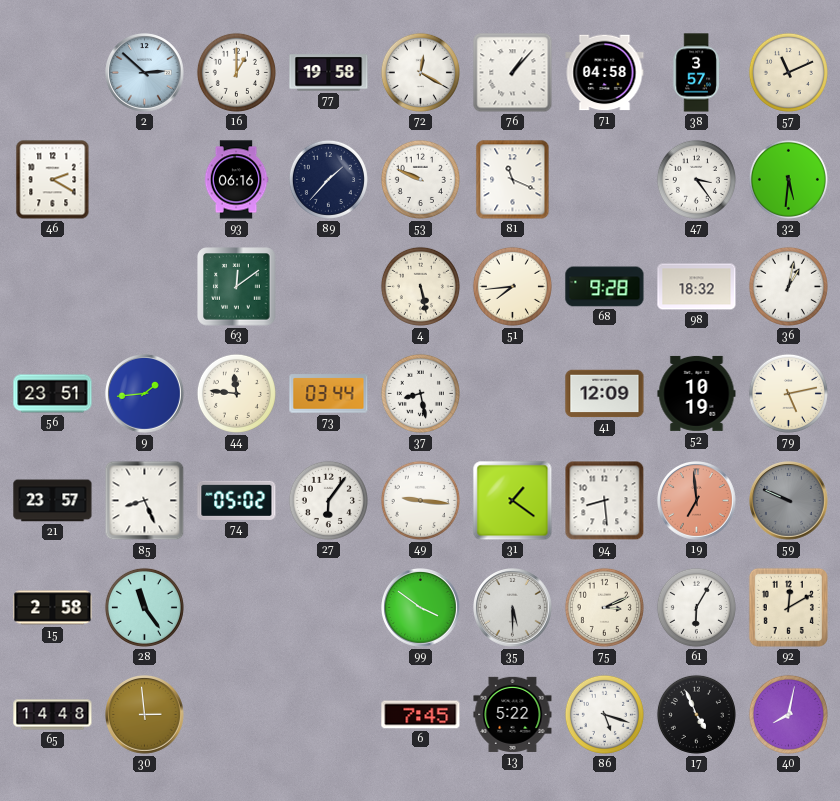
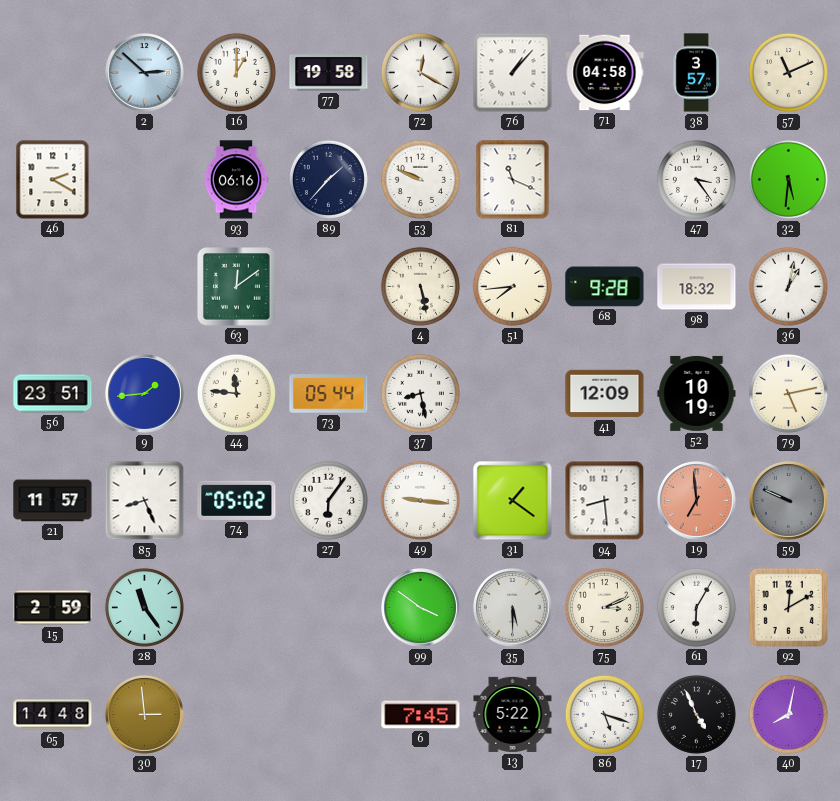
73: 03:44 -> 05:44
21: 23:57 -> 11:57
15: 2:58 -> 2:59
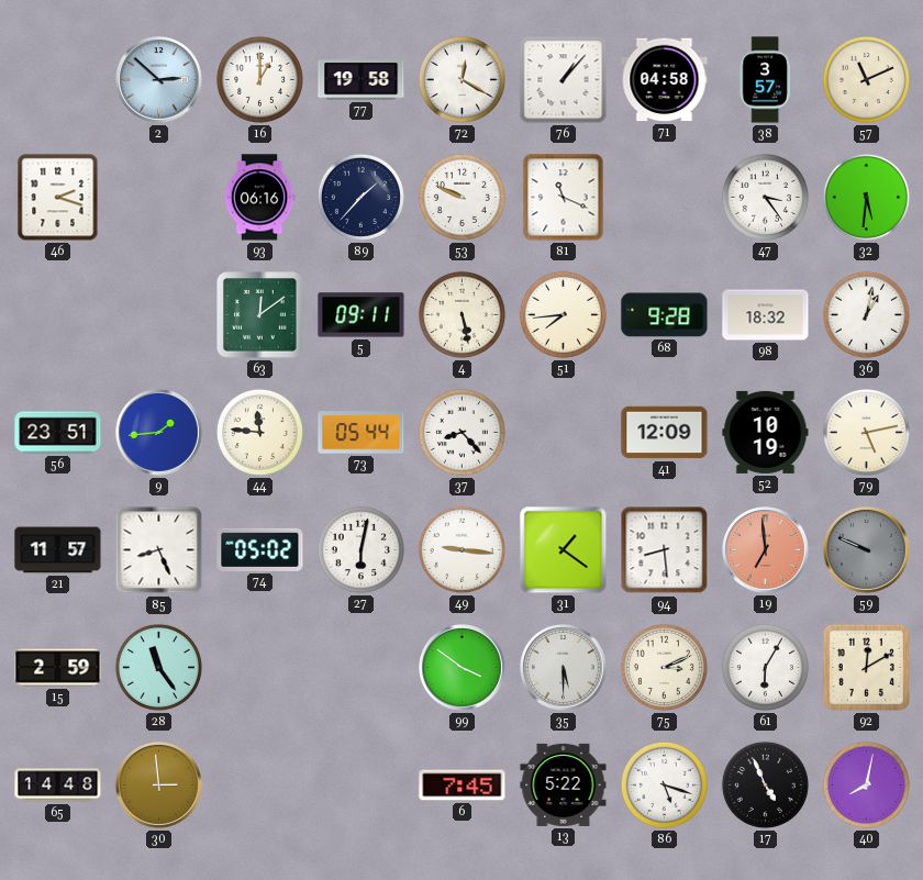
46: 2:20 -> 2:18
5: none -> 09:11
37: 8:28 -> 8:23
27: 6:06 -> 6:02
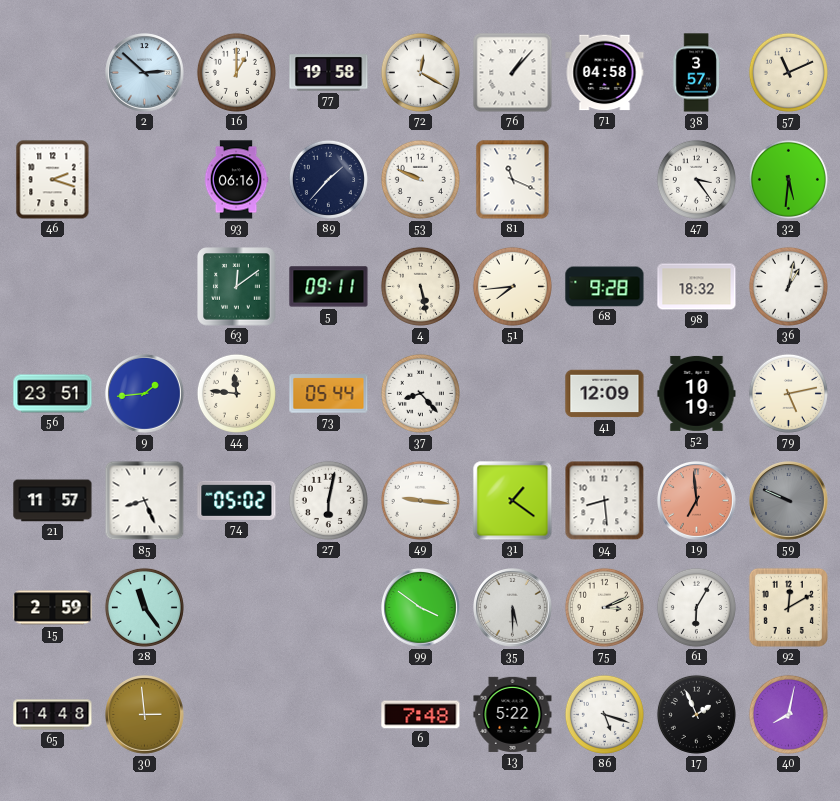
6: 7:45 -> 7:48
17: 4:56 -> 1:56
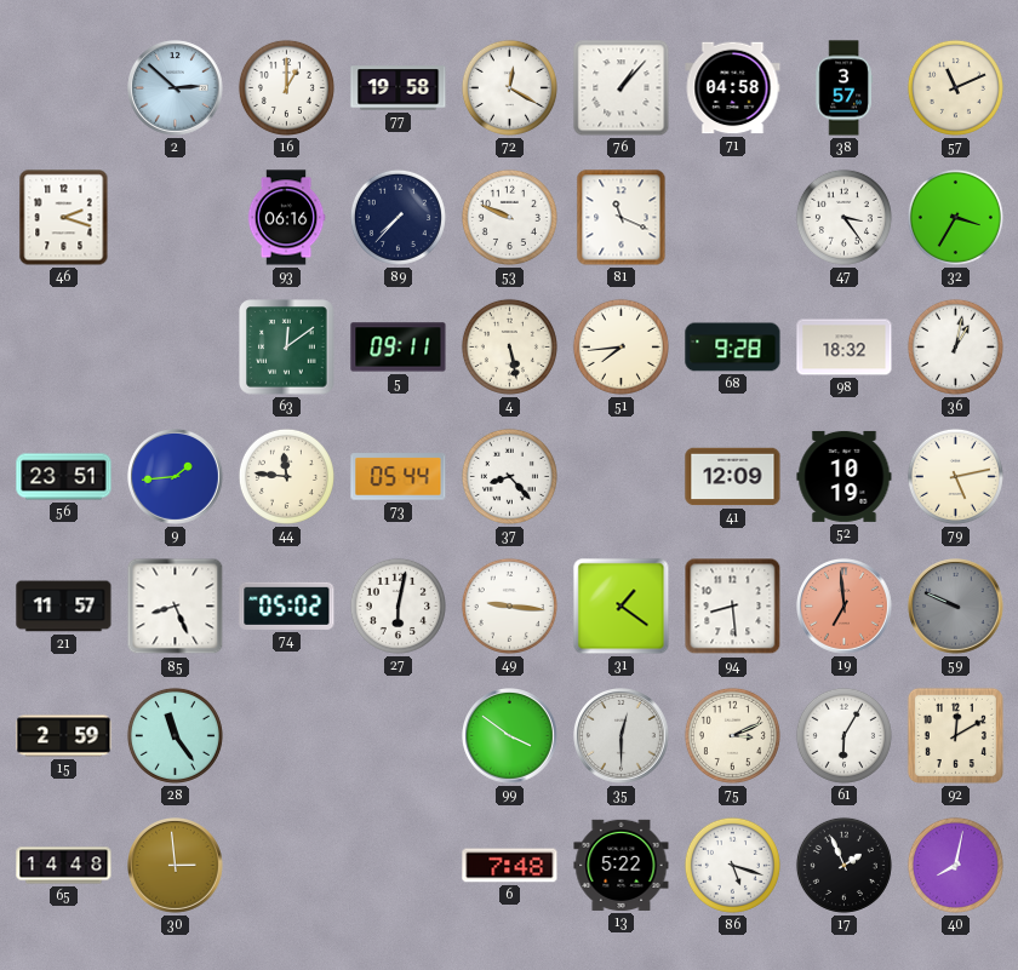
89: 1:37 -> 7:37
32: 5:31 -> 3:35
35: 5:30 -> 12:30
